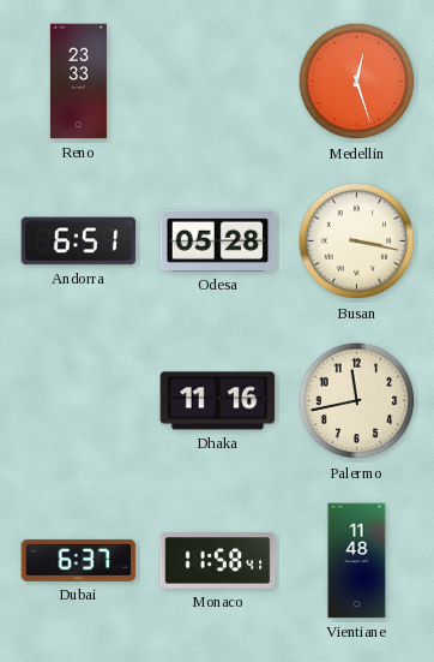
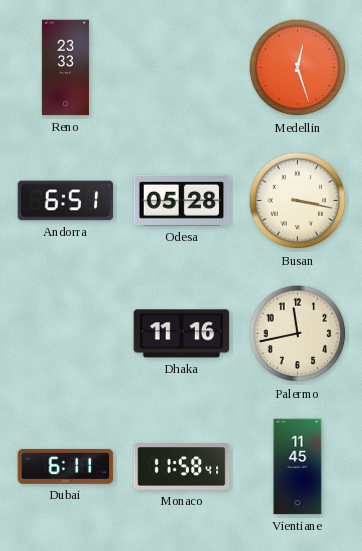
Dubai: 6:37 -> 6:11
Vientiane: 11:48 -> 11:45
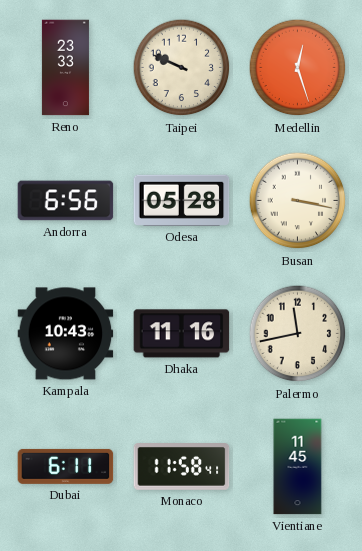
Taipei: none -> 9:49
Andorra: 6:51 -> 6:56
Kampala: none -> 10:43
